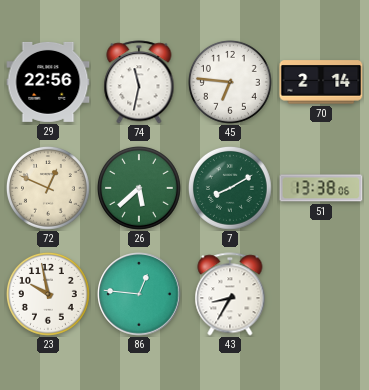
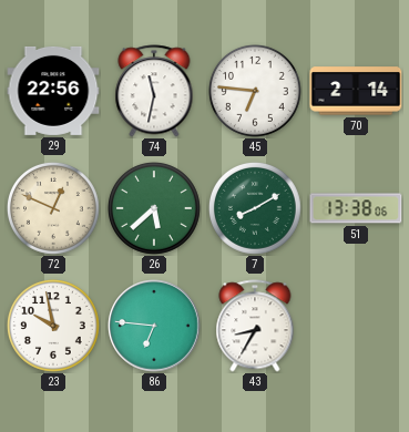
86: 12:46 -> 6:46
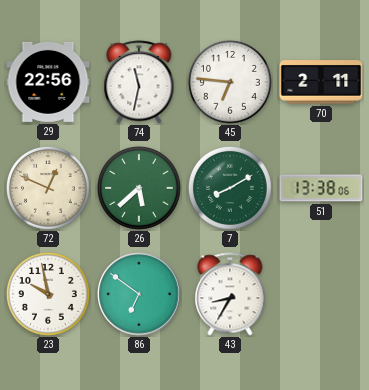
70: 2:14 -> 2:11
86: 6:46 -> 6:51
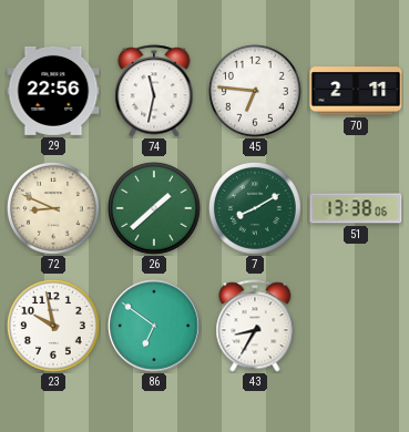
72: 12:49 -> 8:49
26: 5:38 -> 1:38
